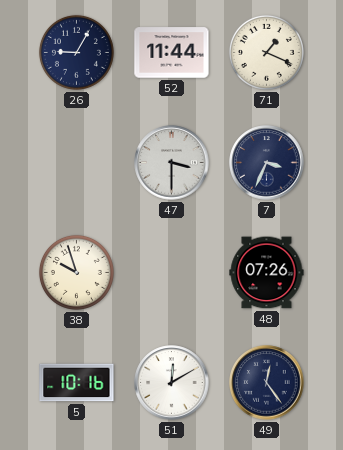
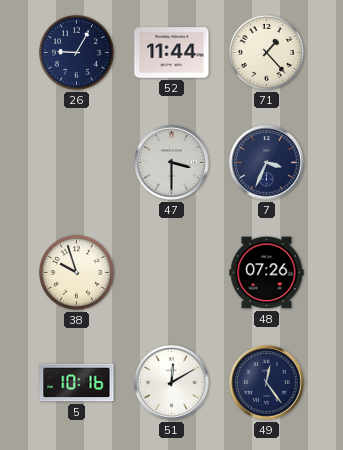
71: 1:19 -> 1:23
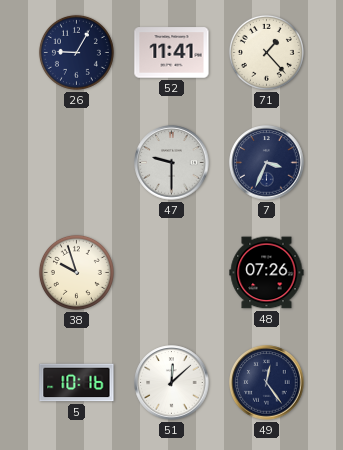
52: 11:44 -> 11:41
47: 3:30 -> 9:30
51: 12:10 -> 12:08
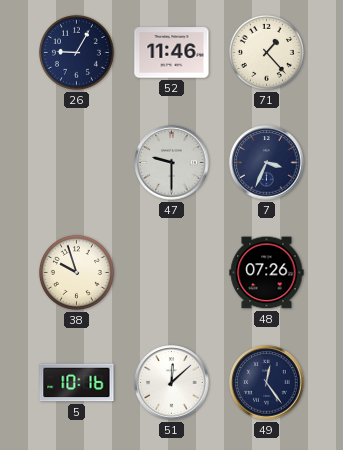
52: 11:41 -> 11:46
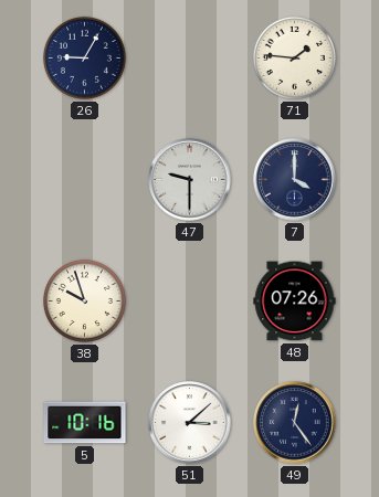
52: 11:46 -> none
71: 1:23 -> 1:46
7: 3:34 -> 4:00
51: 12:08 -> 3:08
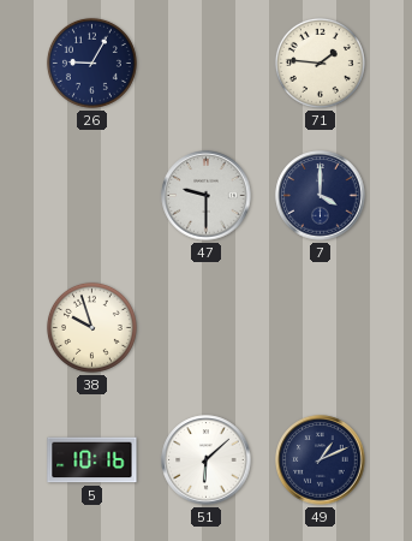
48: 07:26 -> none
51: 3:08 -> 6:08
49: 12:24 -> 1:11
